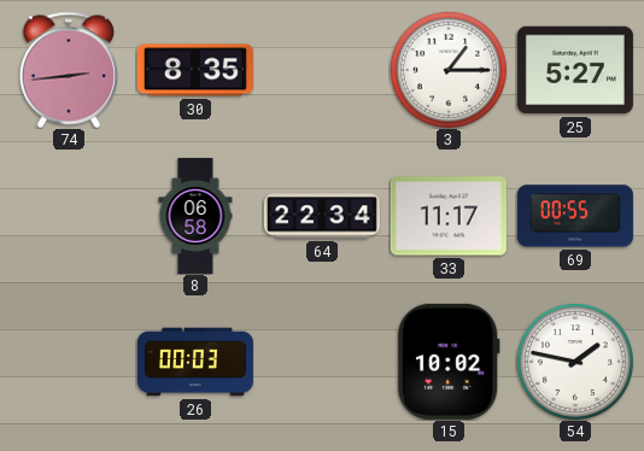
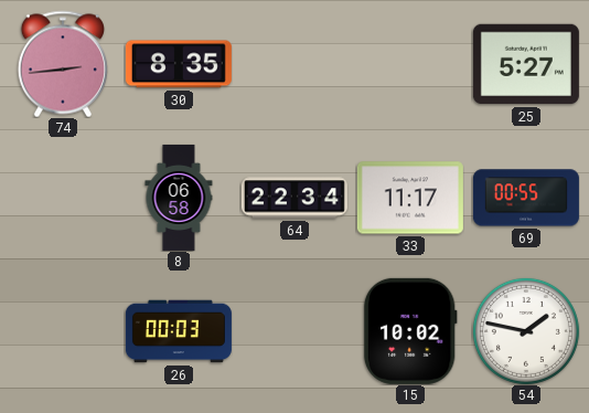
3: 1:15 -> none
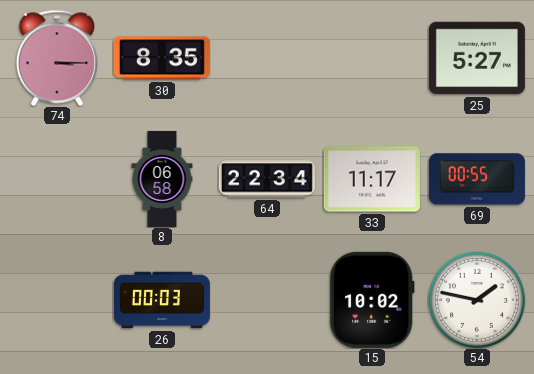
74: 2:44 -> 3:15
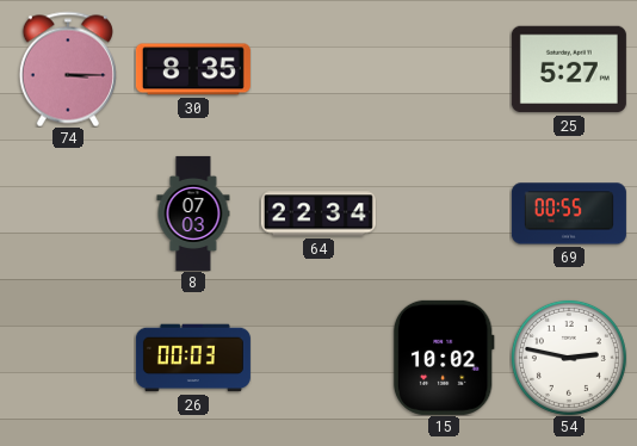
8: 06:58 -> 07:03
33: 11:17 -> none
54: 1:47 -> 2:47
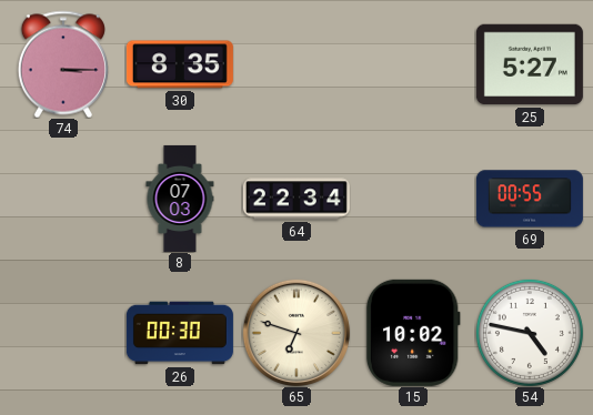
26: 00:03 -> 00:30
65: none -> 6:48
54: 2:47 -> 4:47
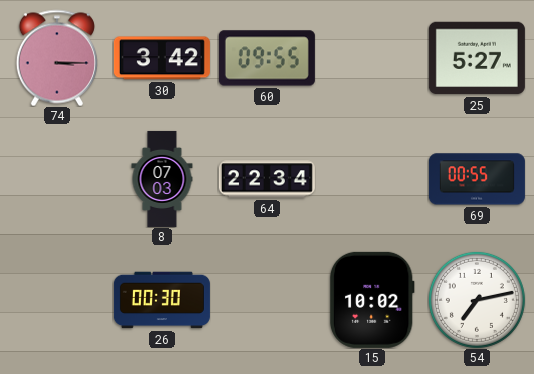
30: 8:35 -> 3:42
60: none -> 09:55
65: 6:48 -> none
54: 4:47 -> 7:13
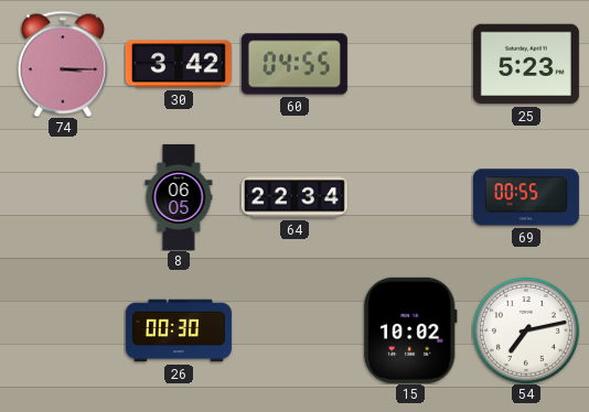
60: 09:55 -> 04:55
25: 5:27 -> 5:23
8: 07:03 -> 06:05
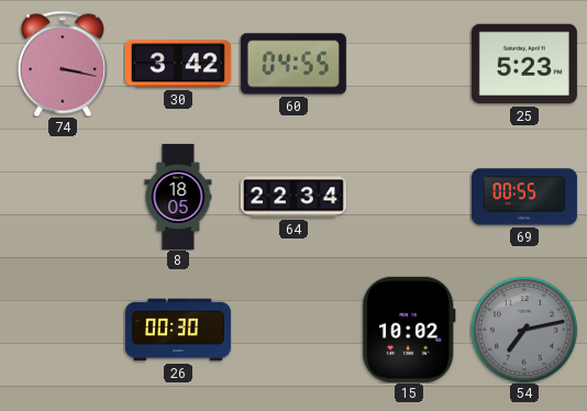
74: 3:15 -> 3:17
8: 06:05 -> 18:05
54 dial: white -> grey
